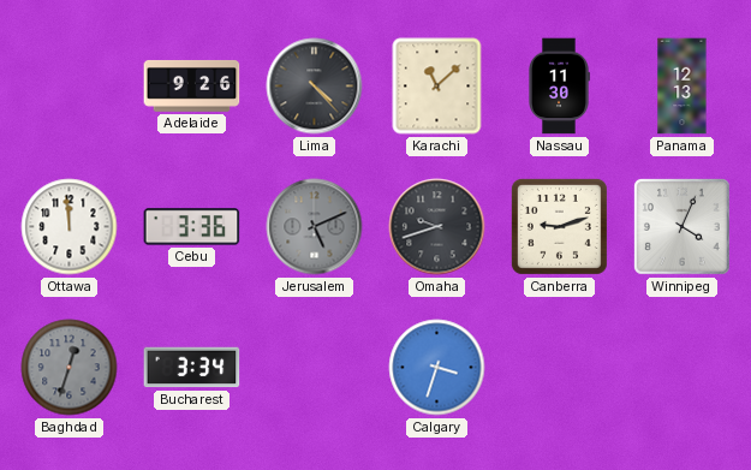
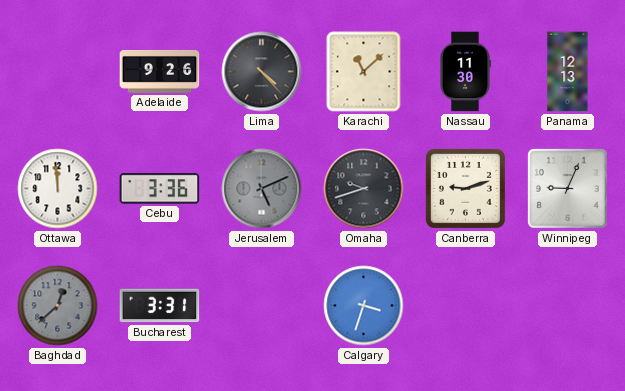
Winnipeg: 4:04 -> 9:04
Baghdad: 12:33 -> 12:38
Bucharest: 3:34 -> 3:31
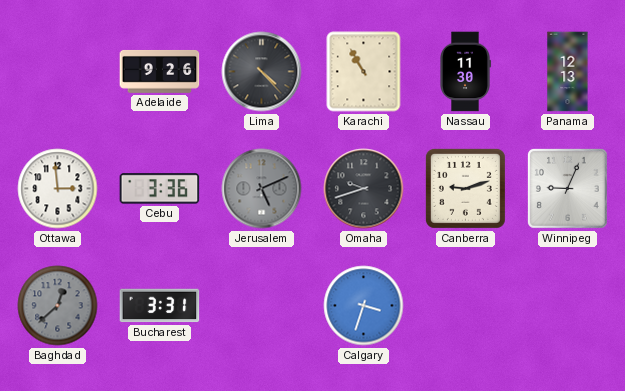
Karachi: 11:08 -> 10:55
Ottawa: 11:59 -> 2:59
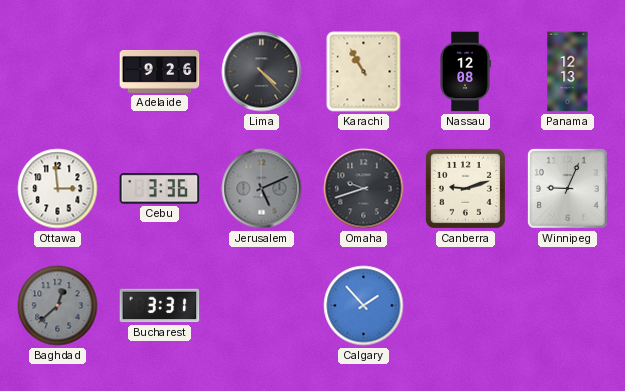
Nassau: 11:30 -> 12:08
Calgary: 3:33 -> 1:53
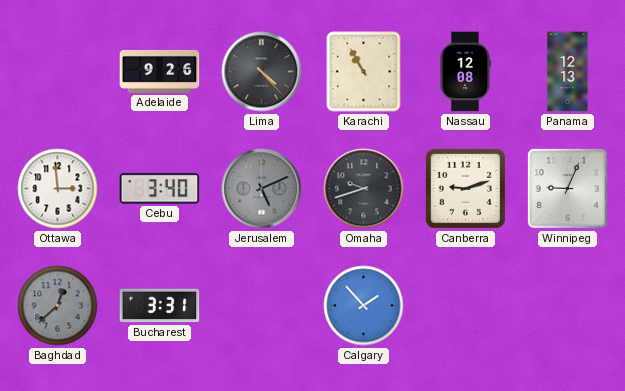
Cebu: 3:36 -> 3:40
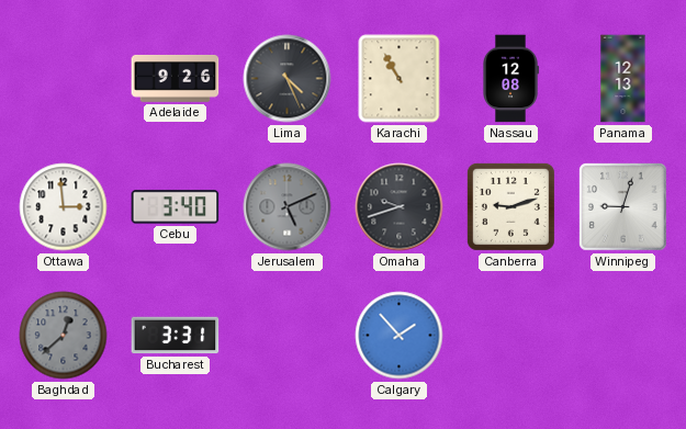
Lima: 4:23 -> 4:26
Winnipeg: 9:04 -> 9:03
